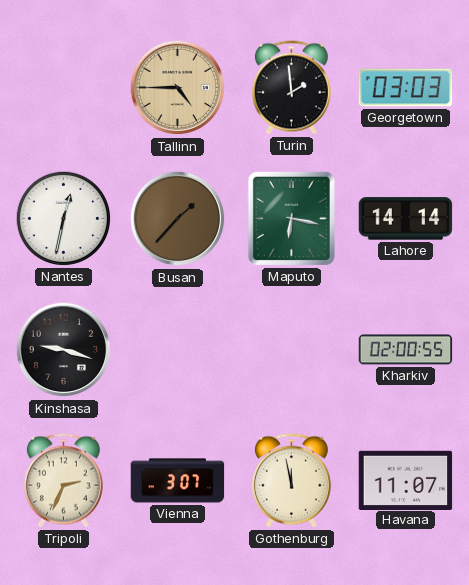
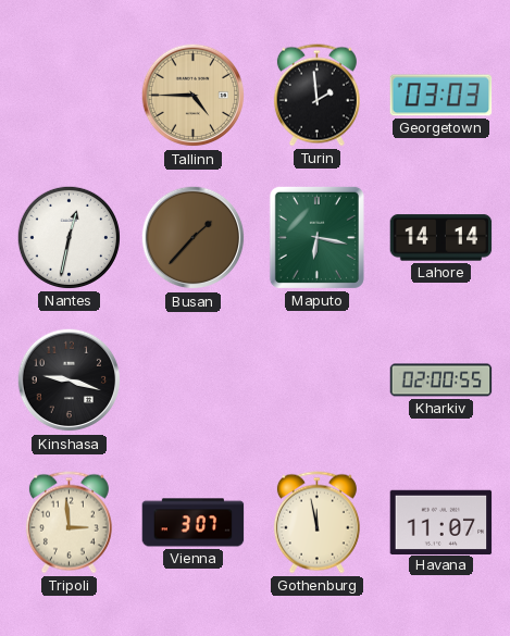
Tripoli: 2:34 -> 2:59
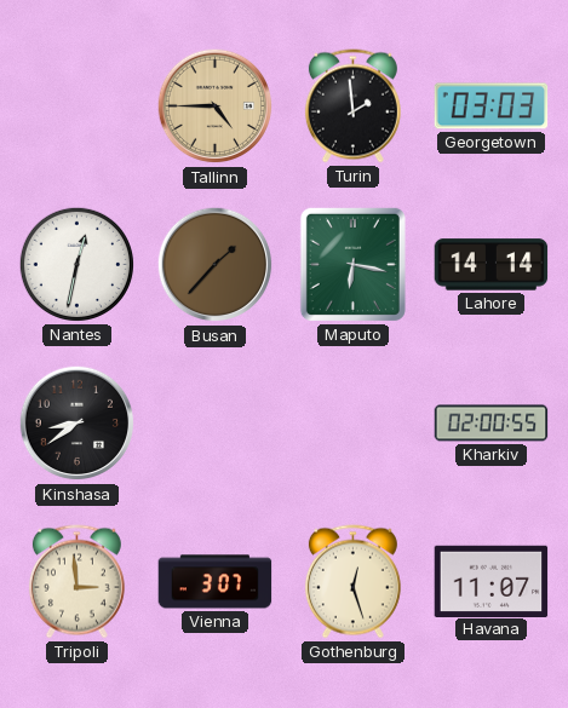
Kinshasa: 9:18 -> 8:39
Gothenburg: 11:58 -> 12:27
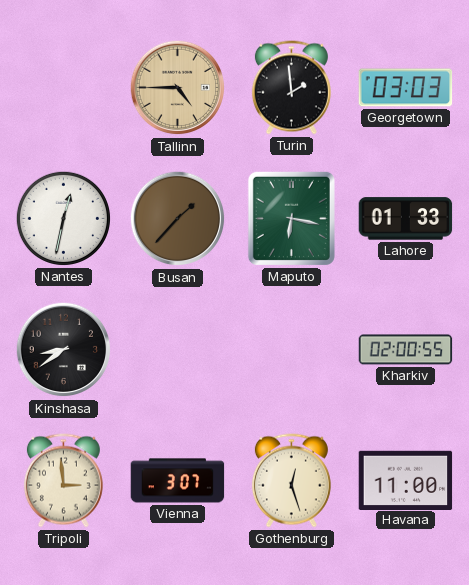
Lahore: 14:14 -> 01:33
Havana: 11:07 -> 11:00
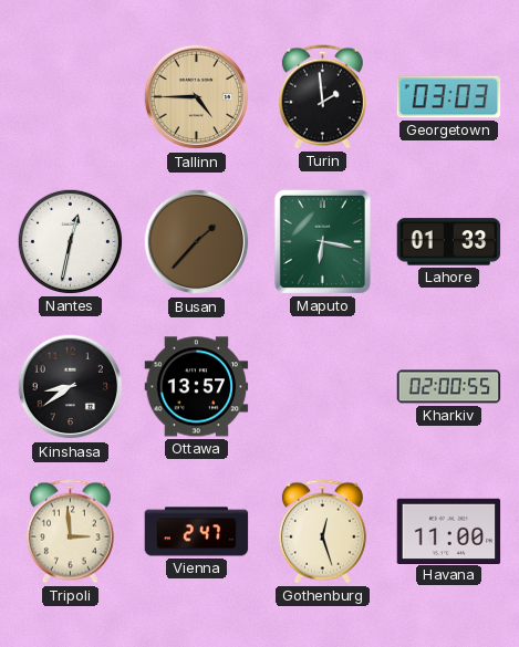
Ottawa: none -> 13:57
Vienna: 3:07 -> 2:47
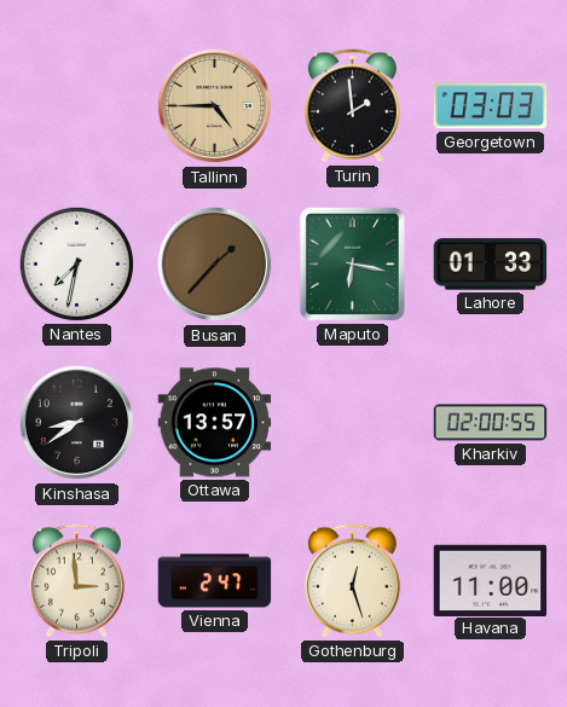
Nantes: 12:32 -> 7:32
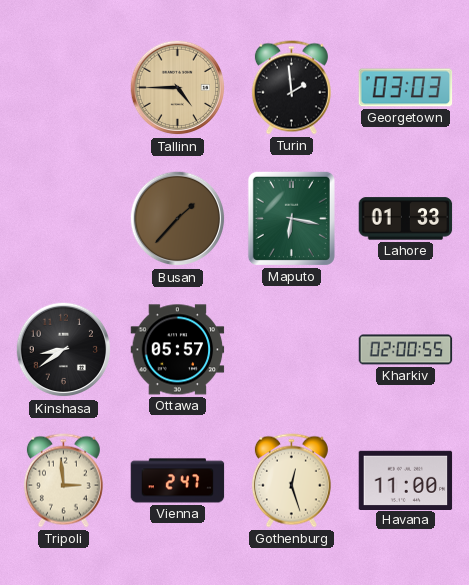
Nantes: 7:32 -> none
Ottawa: 13:57 -> 05:57
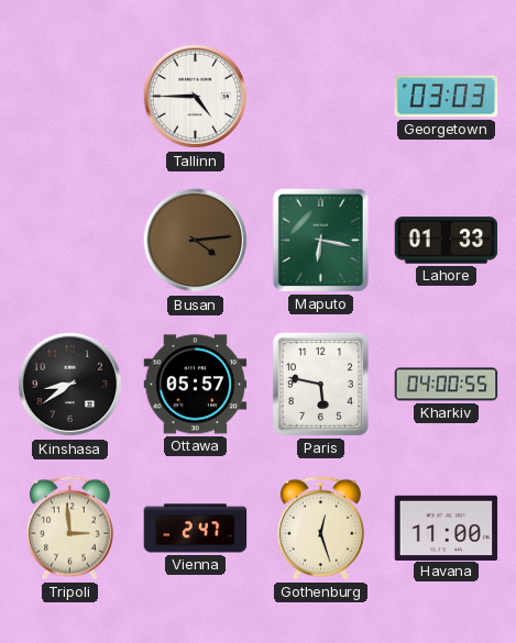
Tallinn dial: champagne -> white
Turin: 1:59 -> none
Busan: 1:37 -> 4:14
Paris: none -> 5:47
Kharkiv: 02:00 -> 04:00
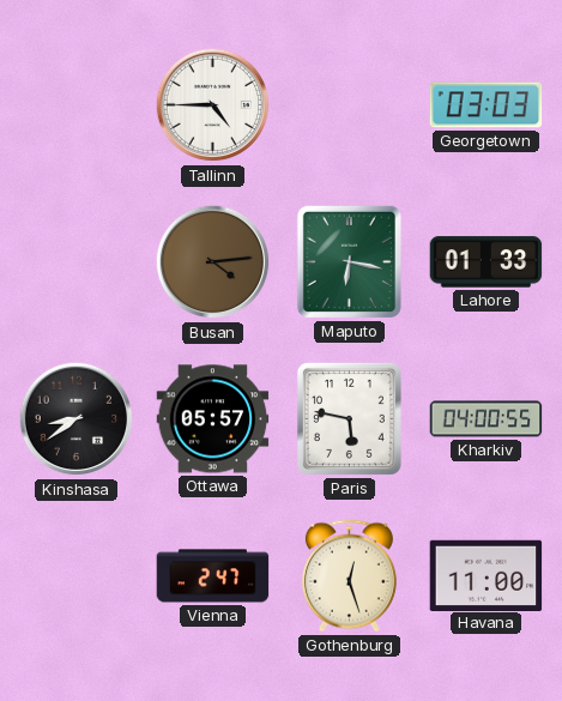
Tripoli: 2:59 -> none
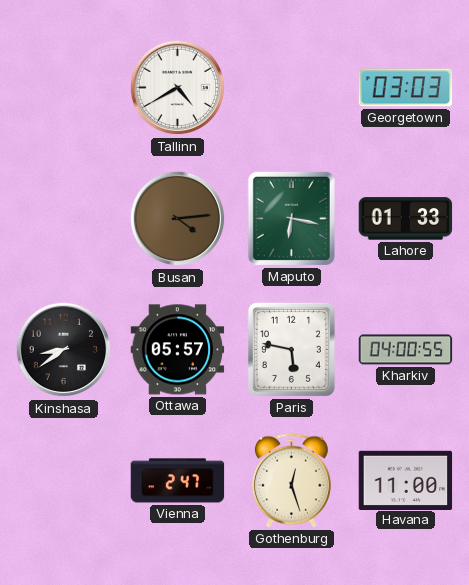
Tallinn: 4:45 -> 4:40
